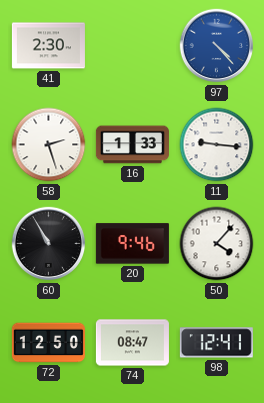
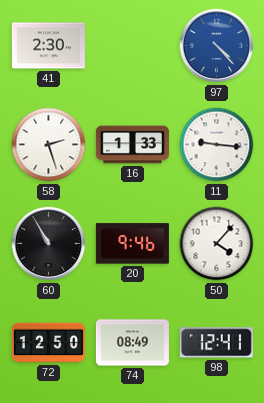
74: 08:47 -> 08:49
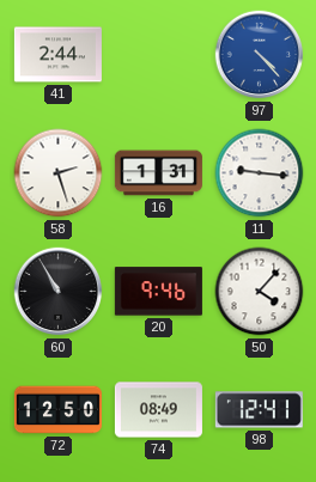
41: 2:30 -> 2:44
16: 1:33 -> 1:31
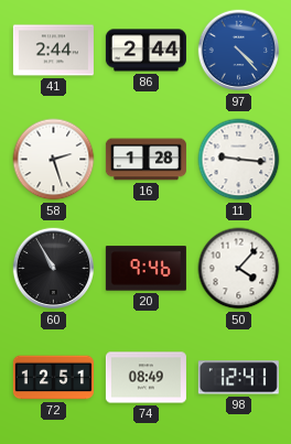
86: none -> 2:44
16: 1:31 -> 1:28
72: 12:50 -> 12:51
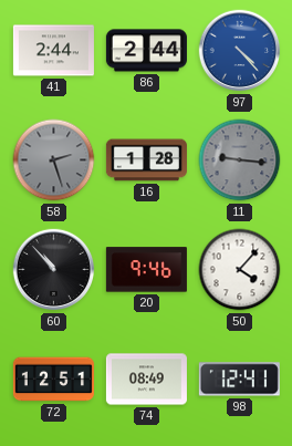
58 dial: white -> grey
11 dial: white -> grey
60: 10:55 -> 10:53
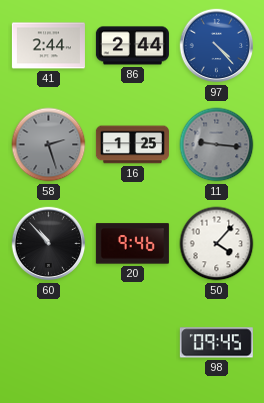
16: 1:28 -> 1:25
72: 12:51 -> none
74: 08:49 -> none
98: 12:41 -> 09:45
